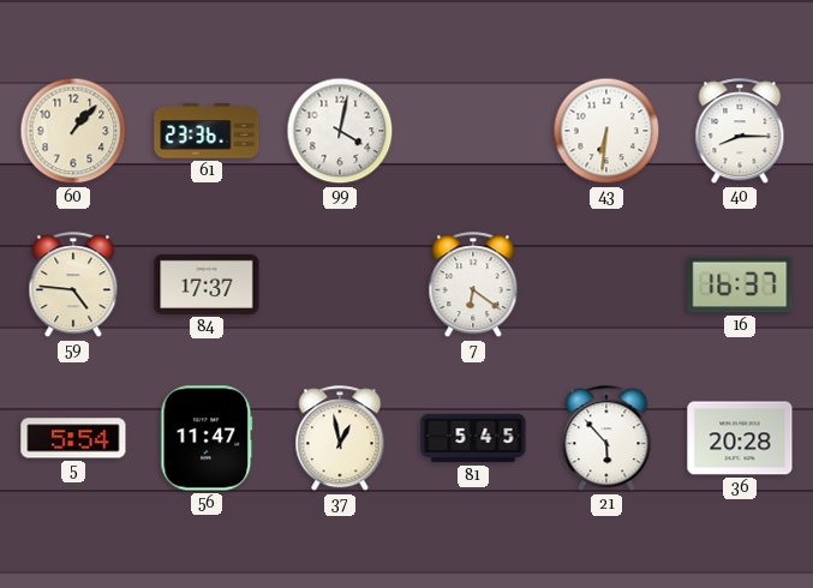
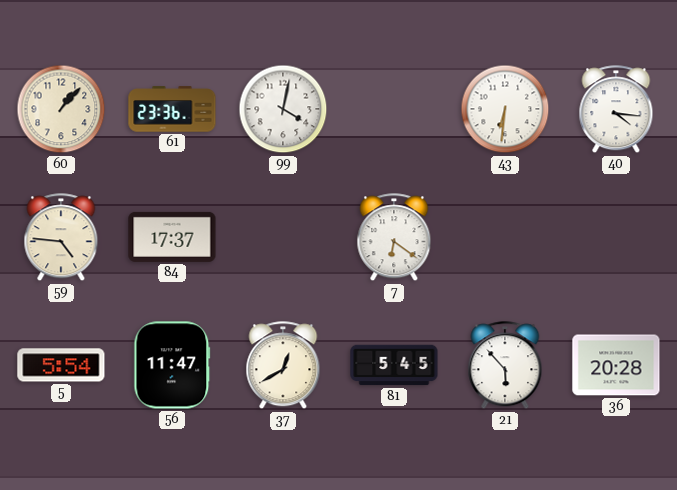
40: 8:15 -> 4:16
16: 16:37 -> none
37: 12:58 -> 12:40
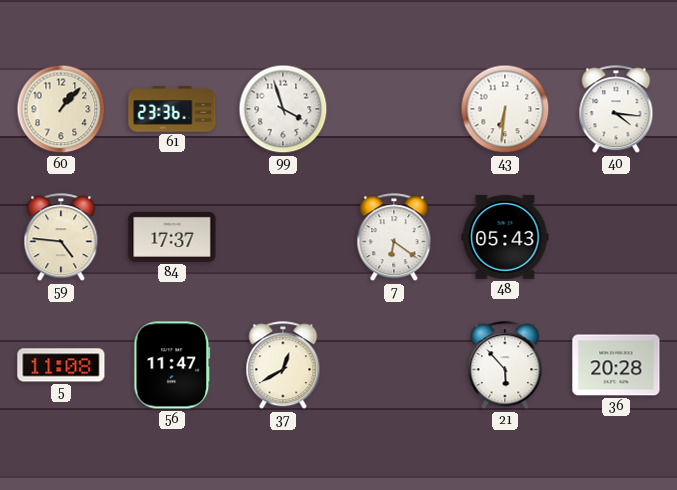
99: 4:02 -> 3:57
48: none -> 05:43
5: 5:54 -> 11:08
81: 5:45 -> none
